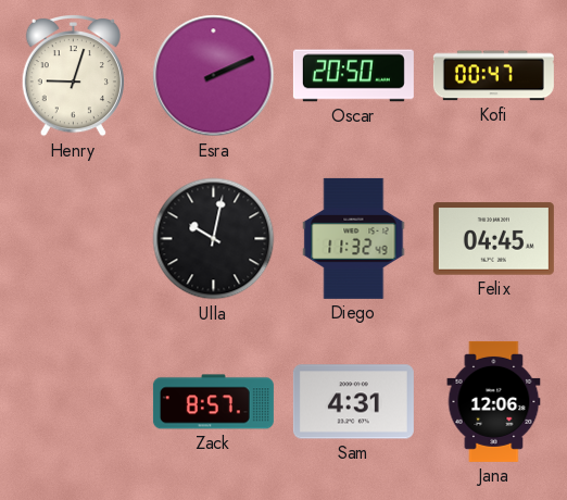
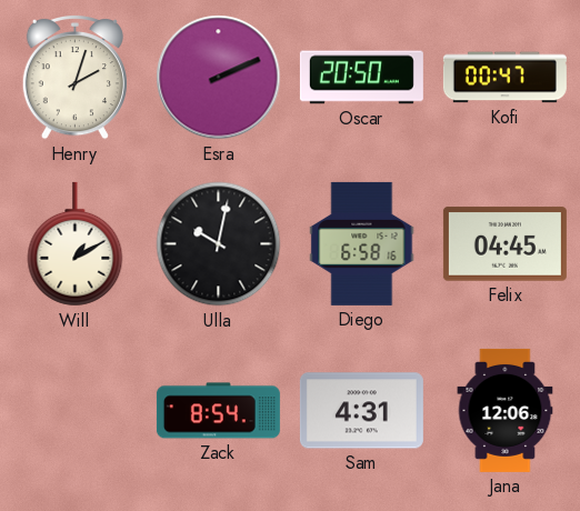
Henry: 9:03 -> 2:03
Will: none -> 1:10
Diego: 11:32 -> 6:58
Zack: 8:57 -> 8:54
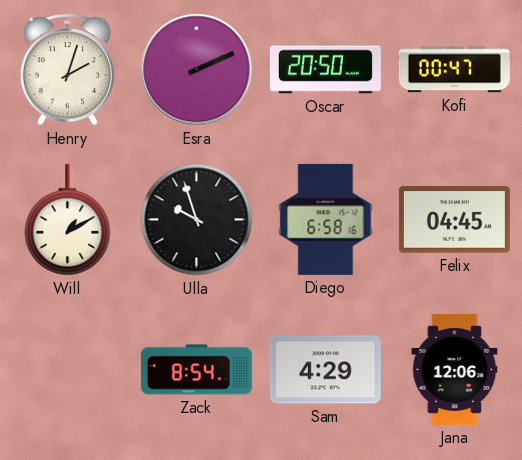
Ulla: 10:02 -> 9:57
Sam: 4:31 -> 4:29
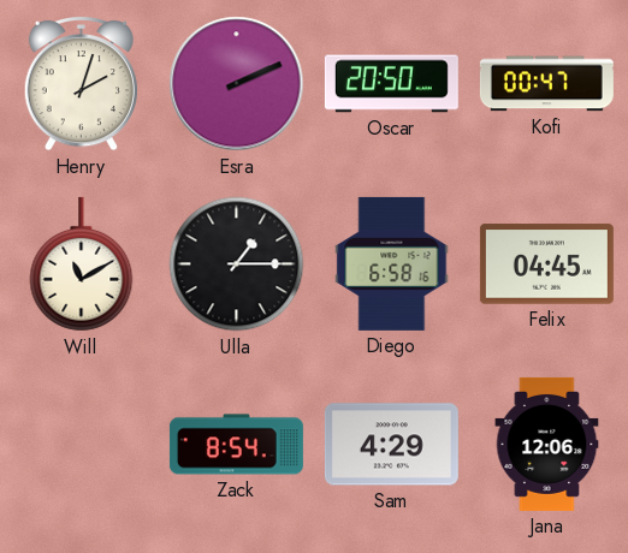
Will: 1:10 -> 11:10
Ulla: 9:57 -> 1:15
